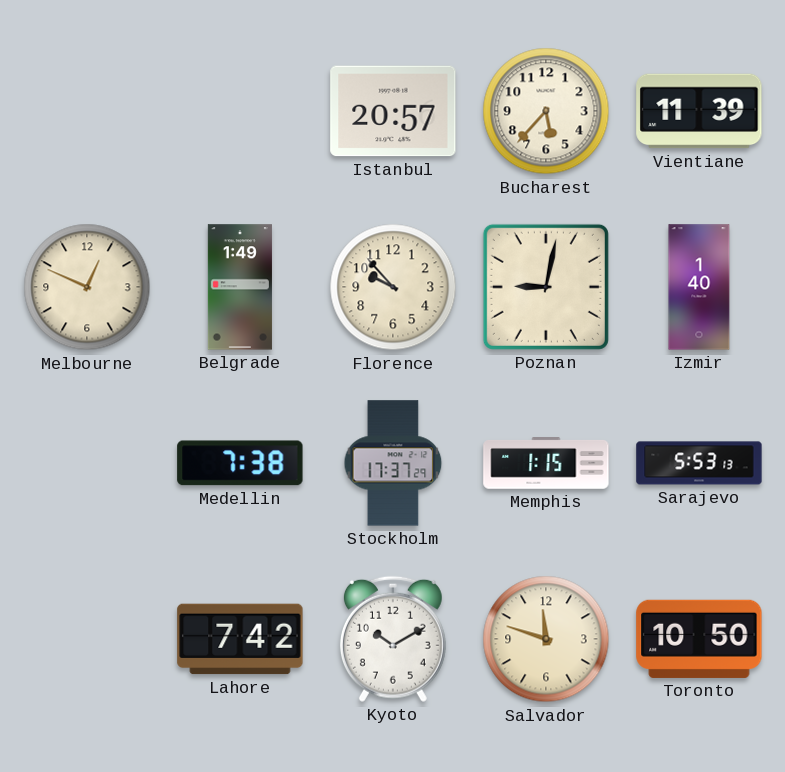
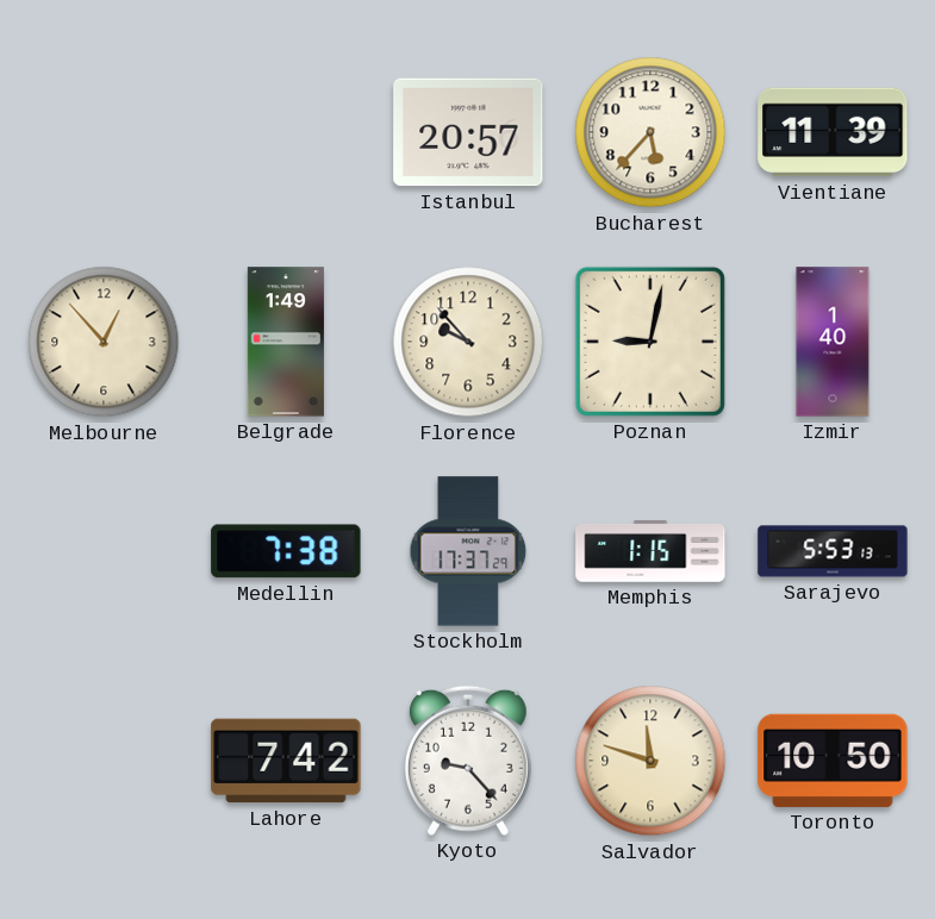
Melbourne: 12:49 -> 12:53
Kyoto: 10:10 -> 9:23
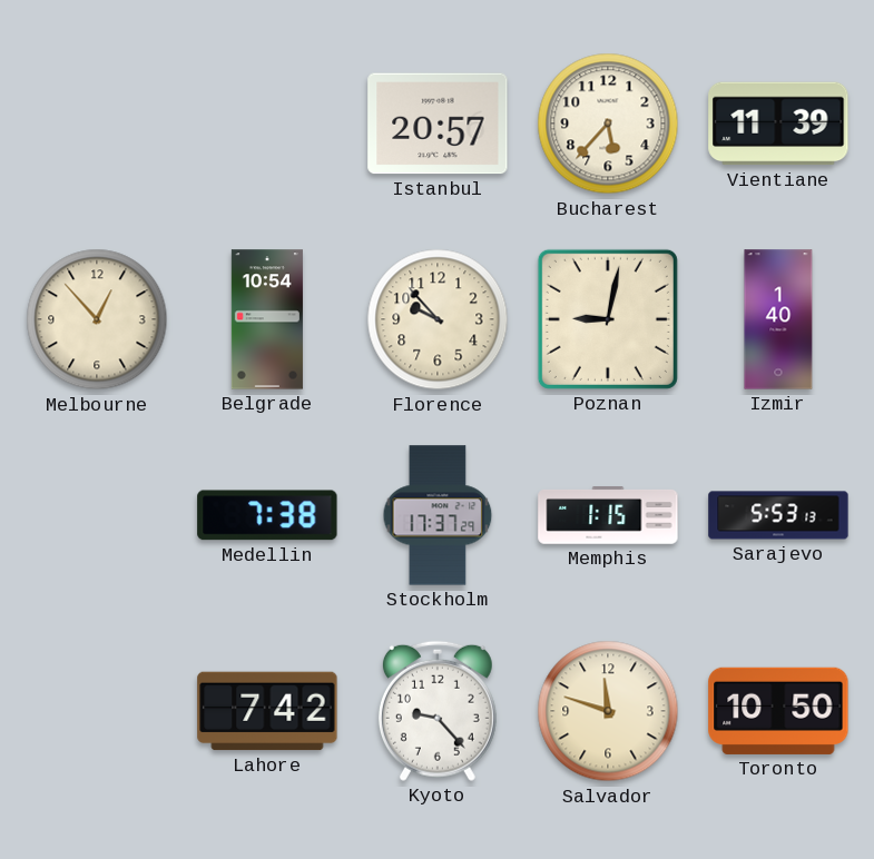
Belgrade: 1:49 -> 10:54
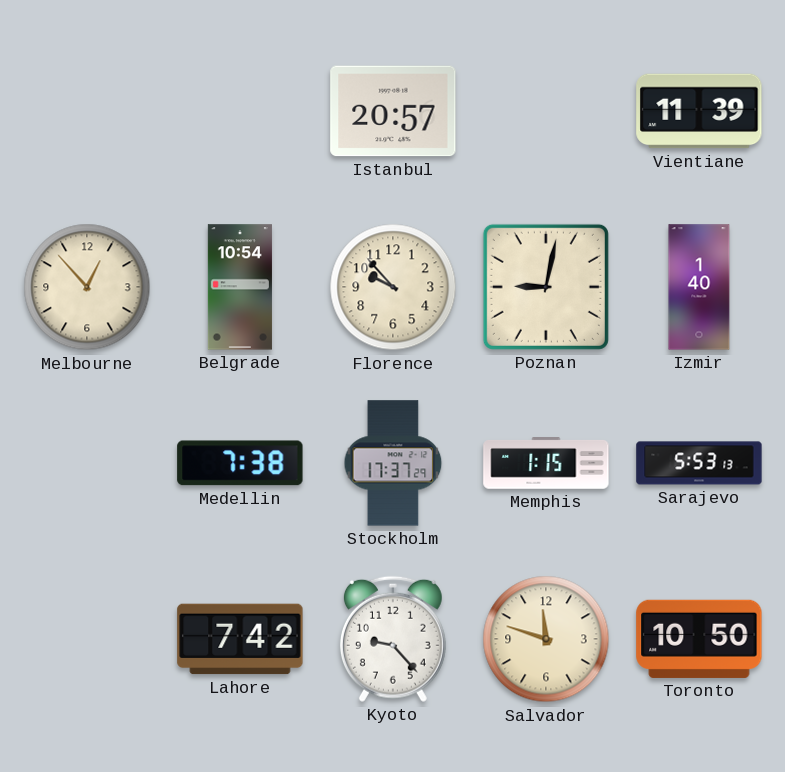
Bucharest: 5:37 -> none
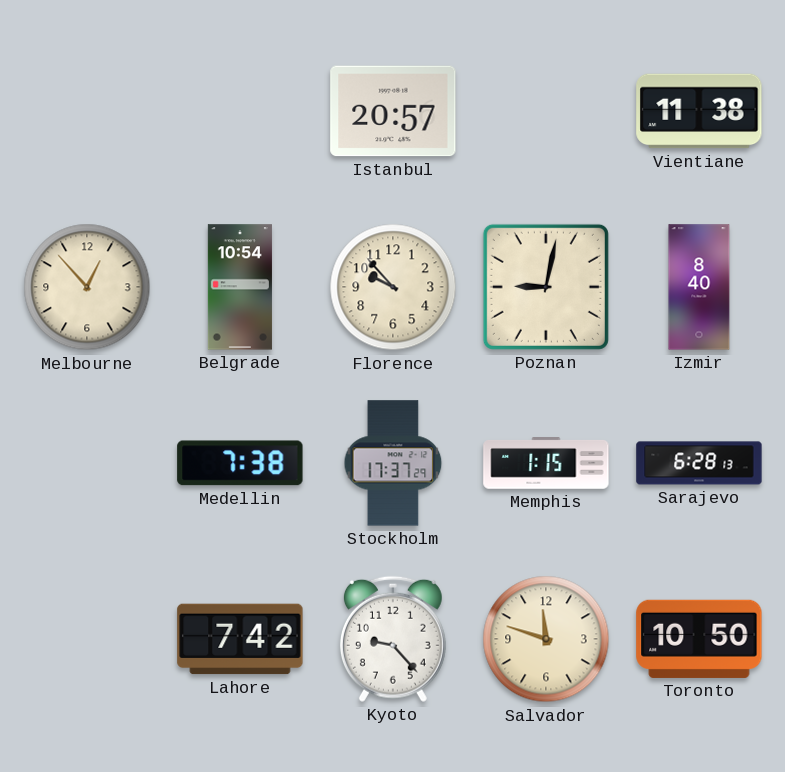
Vientiane: 11:39 -> 11:38
Izmir: 1:40 -> 8:40
Sarajevo: 5:53 -> 6:28
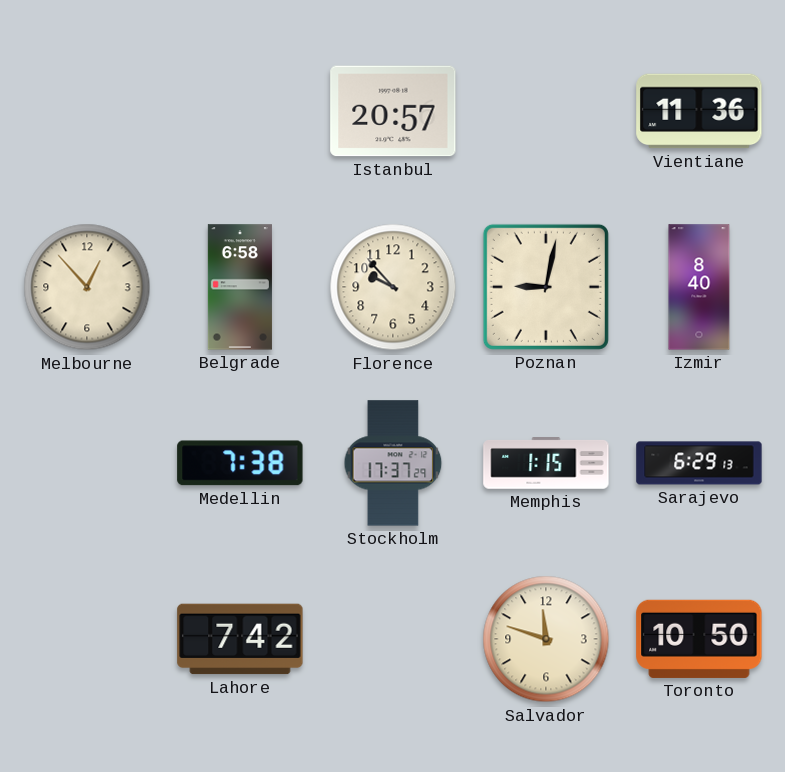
Vientiane: 11:38 -> 11:36
Belgrade: 10:54 -> 6:58
Sarajevo: 6:28 -> 6:29
Kyoto: 9:23 -> none
